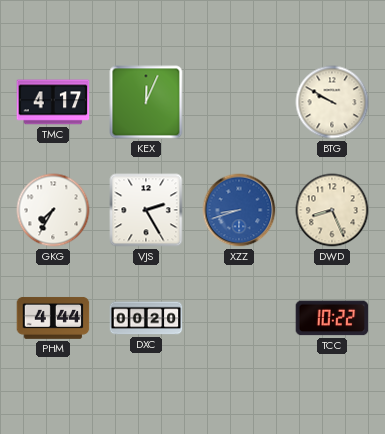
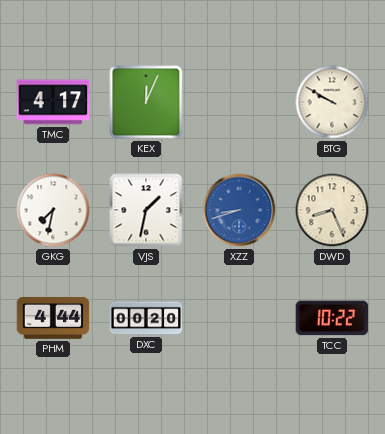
GKG: 7:35 -> 7:32
VJS: 2:25 -> 1:32
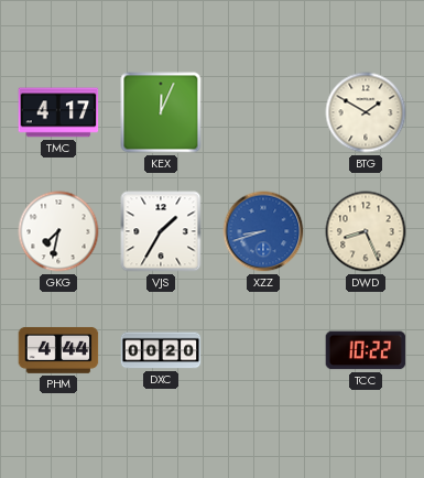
BTG: 9:50 -> 1:50
VJS: 1:32 -> 1:35
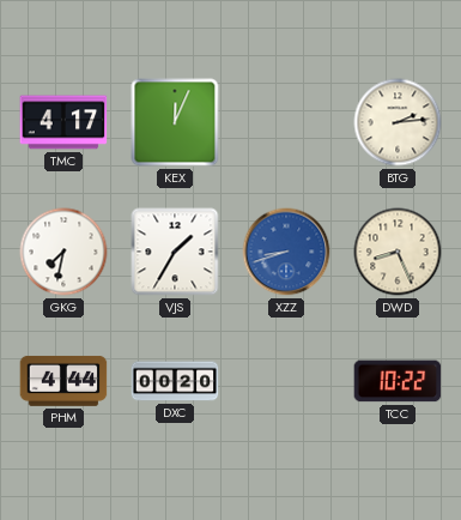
BTG: 1:50 -> 2:14
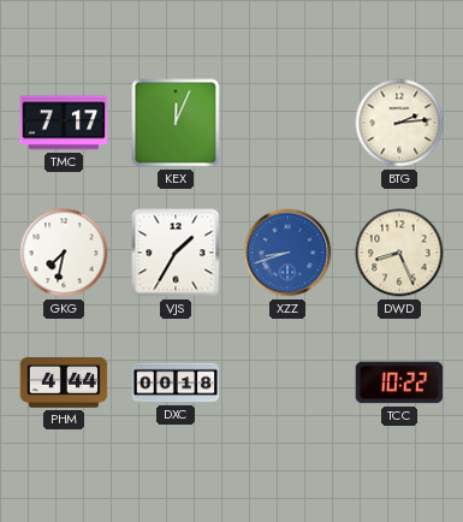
TMC: 4:17 -> 7:17
DXC: 00:20 -> 00:18
